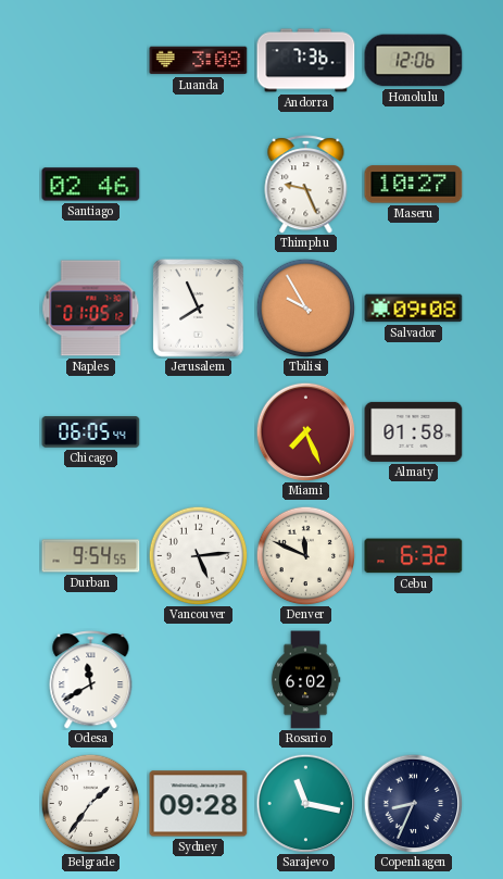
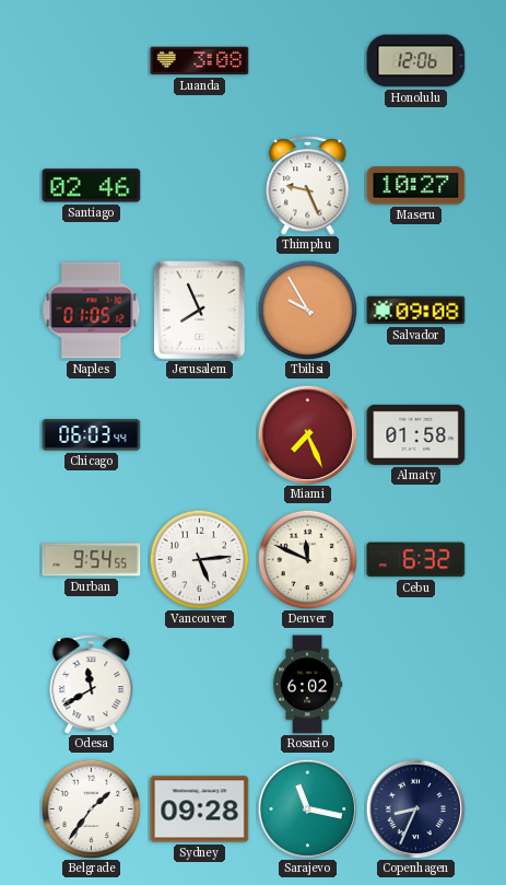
Andorra: 7:36 -> none
Chicago: 06:05 -> 06:03
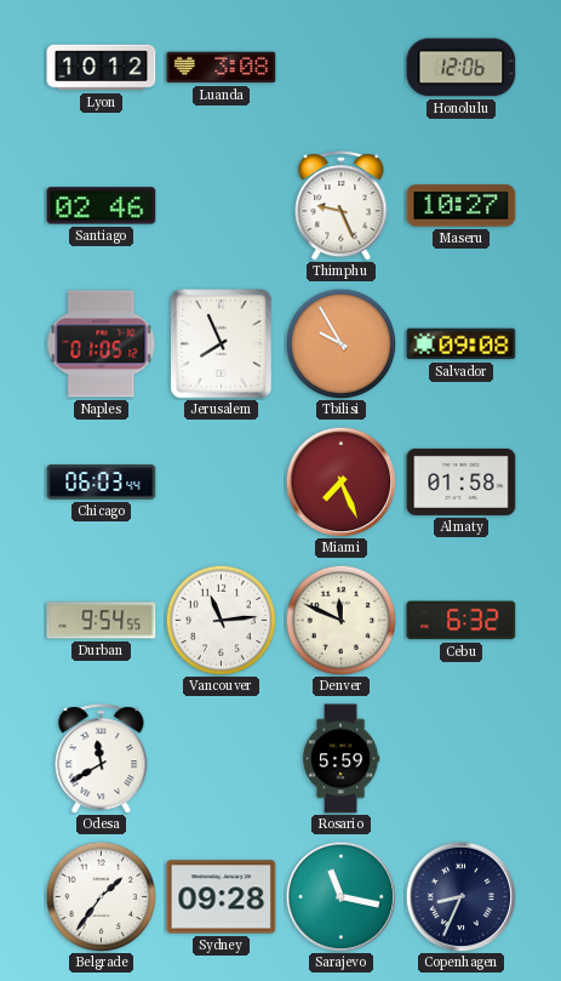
Lyon: none -> 10:12
Vancouver: 5:14 -> 11:14
Rosario: 6:02 -> 5:59
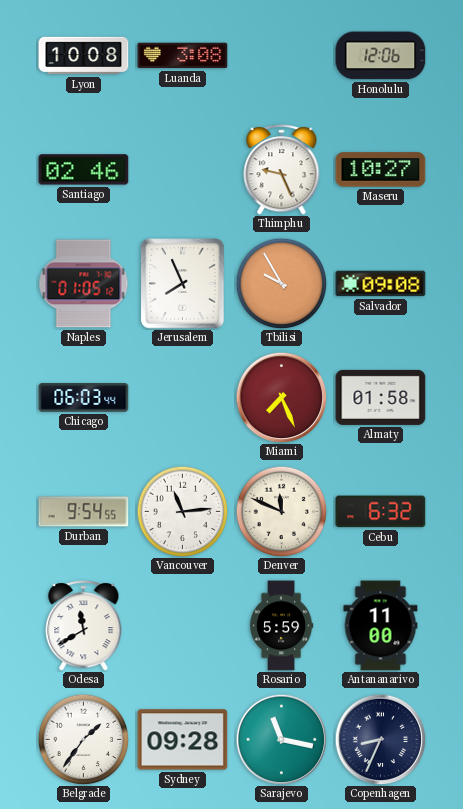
Lyon: 10:12 -> 10:08
Antananarivo: none -> 11:00
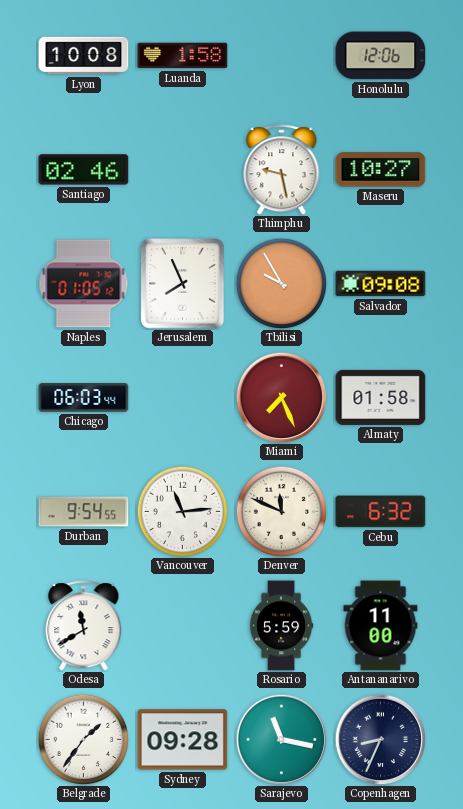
Luanda: 3:08 -> 1:58
Thimphu: 9:26 -> 9:28
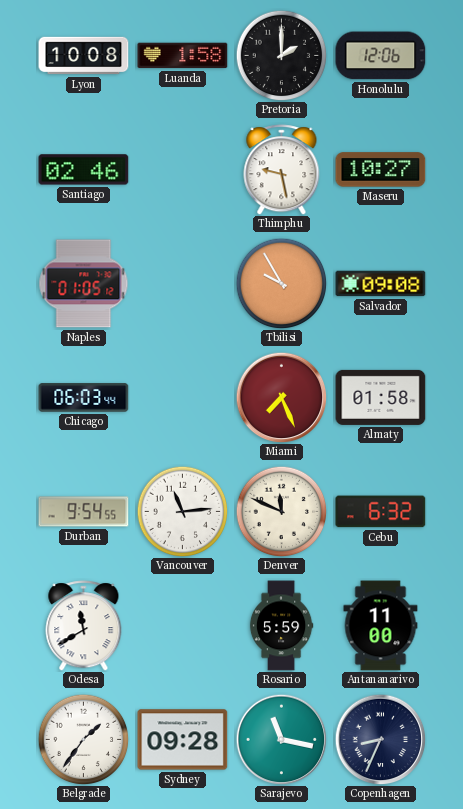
Pretoria: none -> 2:00
Jerusalem: 7:56 -> none
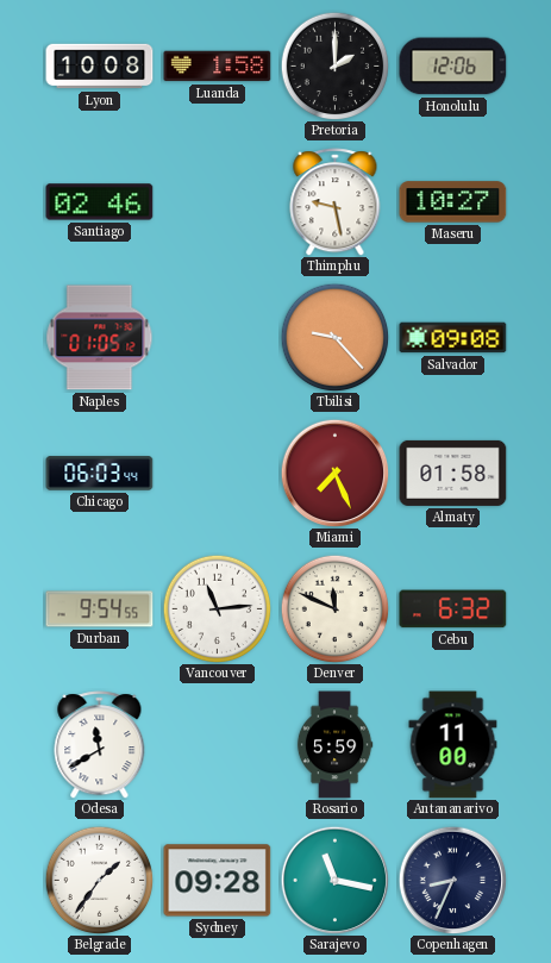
Tbilisi: 9:55 -> 9:23
